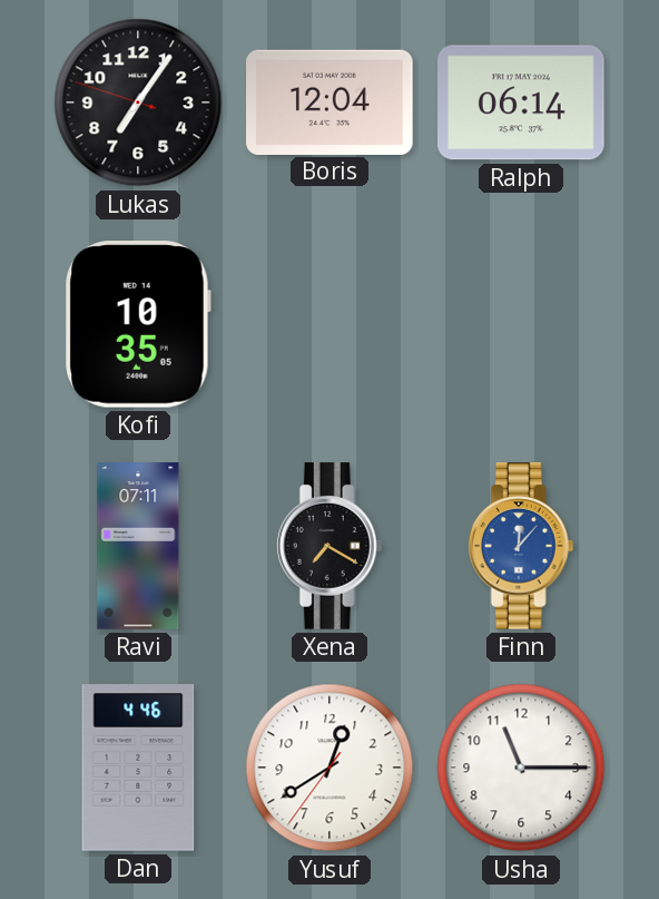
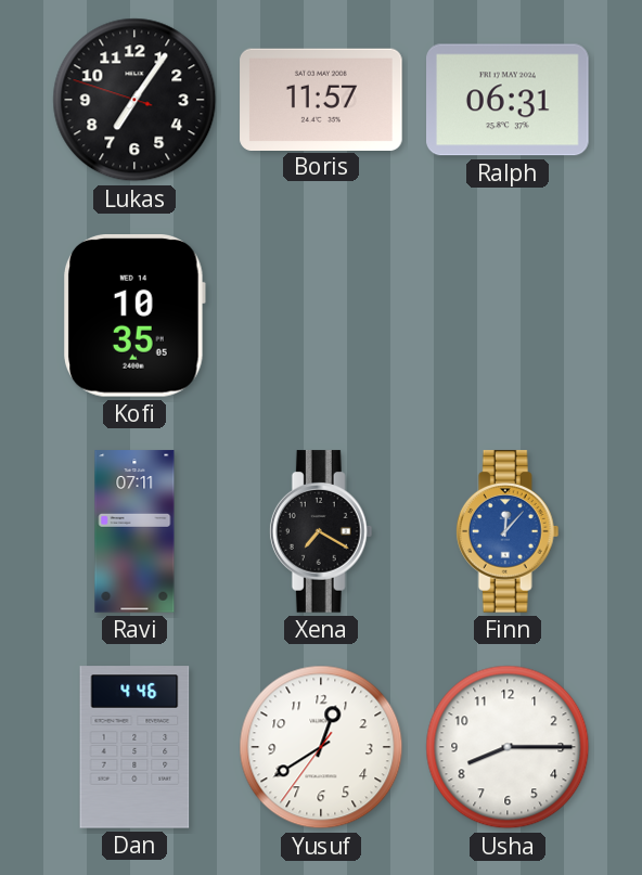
Boris: 12:04 -> 11:57
Ralph: 06:14 -> 06:31
Usha: 11:15 -> 8:15
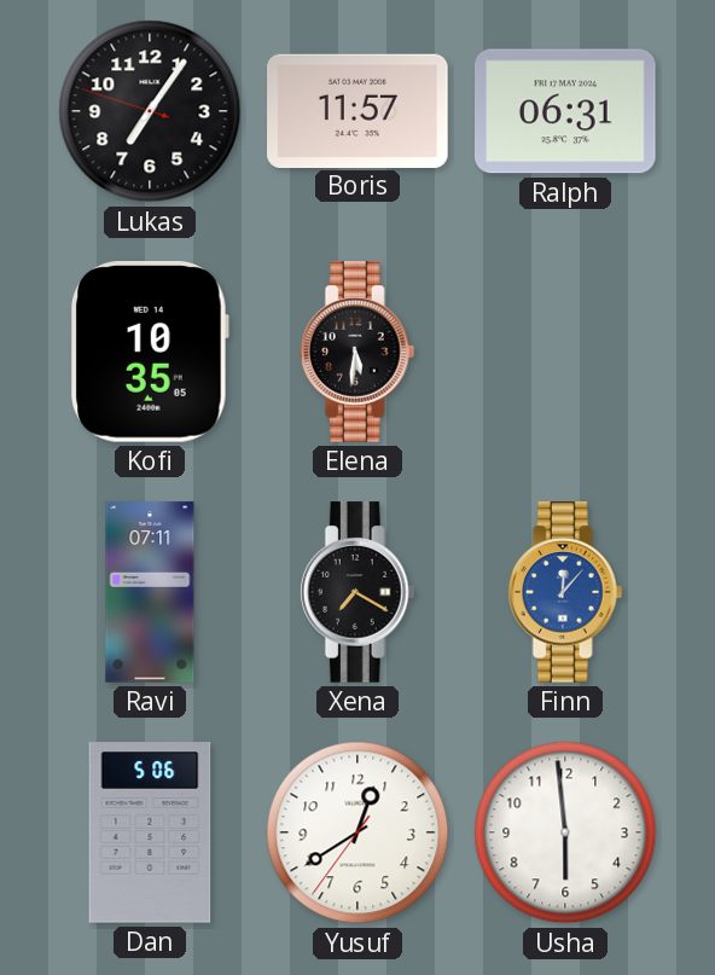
Elena: none -> 5:31
Dan: 4:46 -> 5:06
Usha: 8:15 -> 5:59
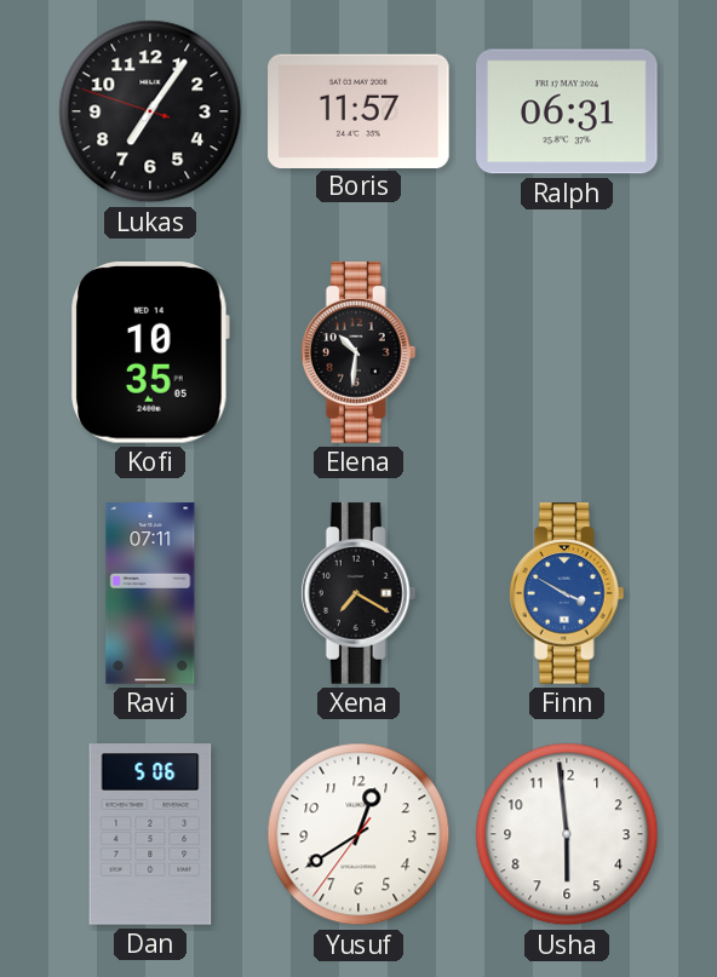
Elena: 5:31 -> 10:31
Finn: 12:07 -> 3:50
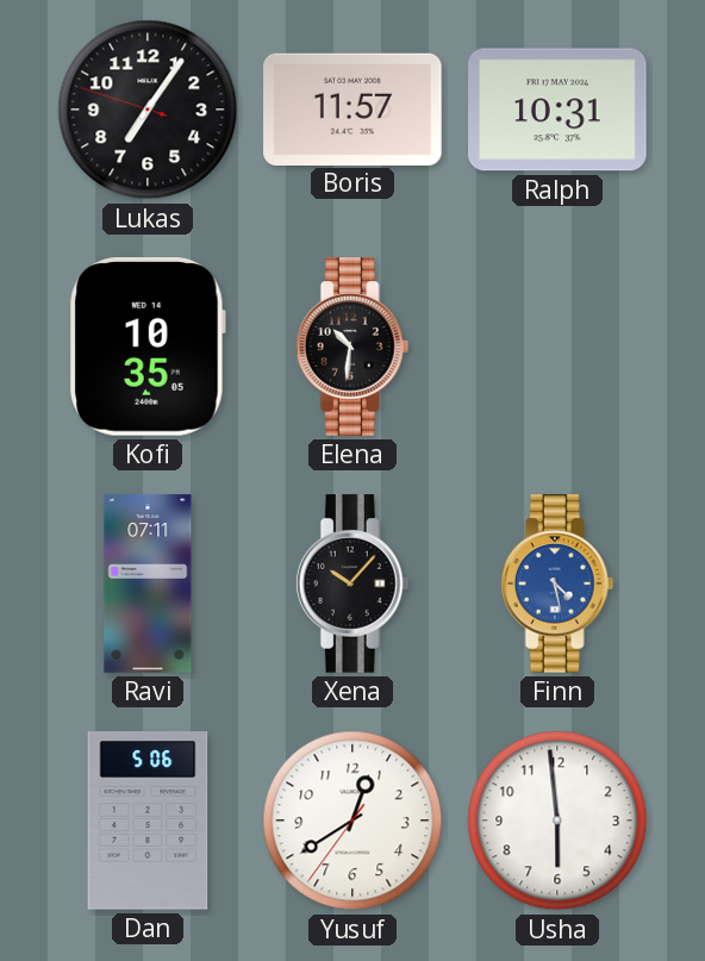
Ralph: 06:31 -> 10:31
Xena: 7:20 -> 10:07
Finn: 3:50 -> 4:28
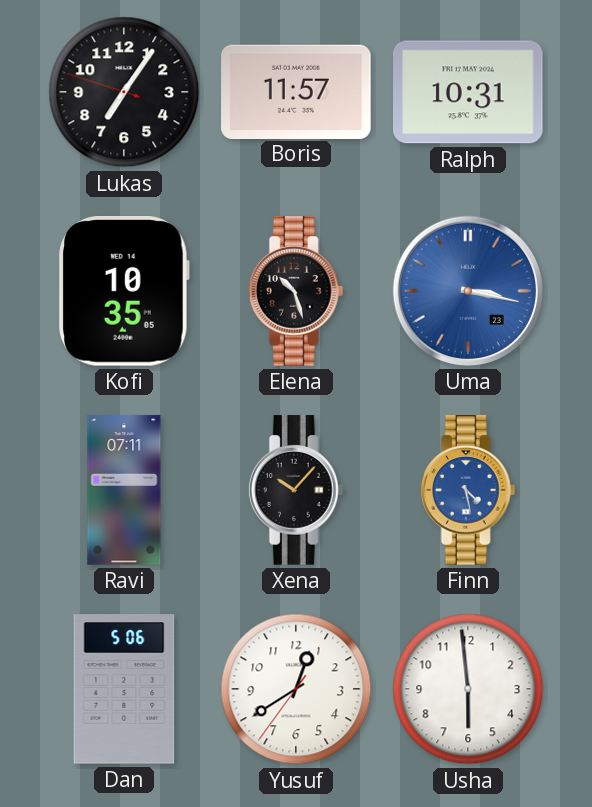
Elena: 10:31 -> 10:27
Uma: none -> 3:17
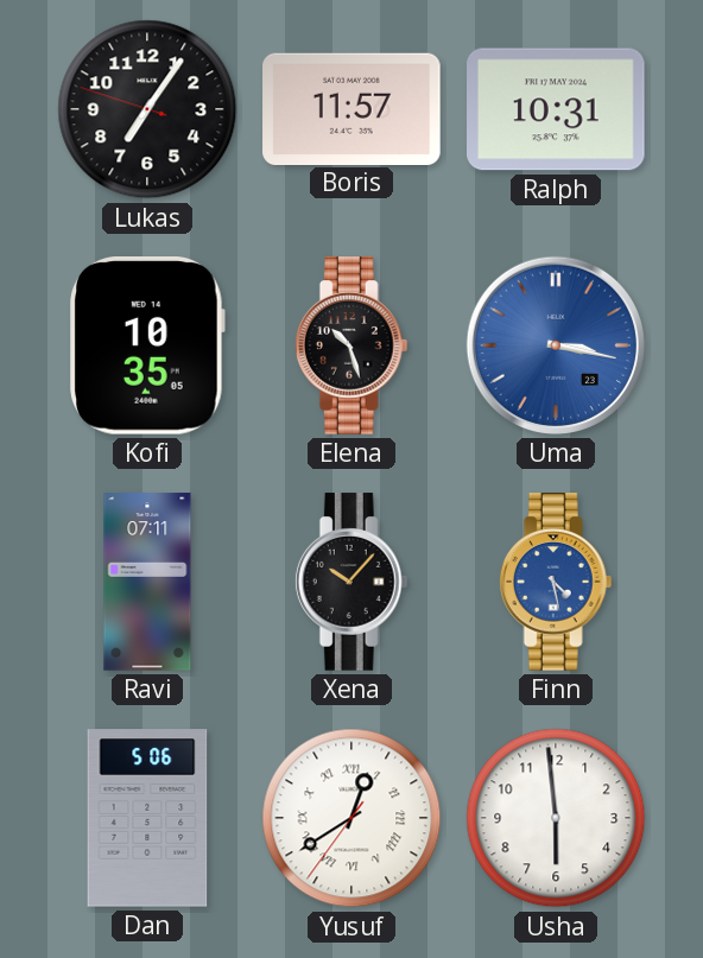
Yusuf numerals: Arabic -> Roman
